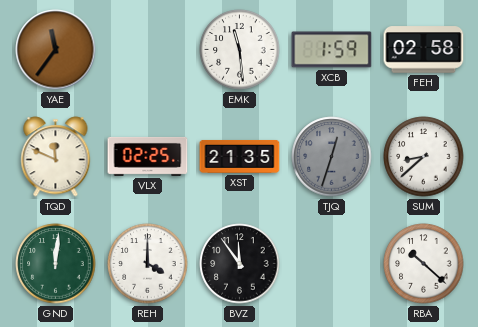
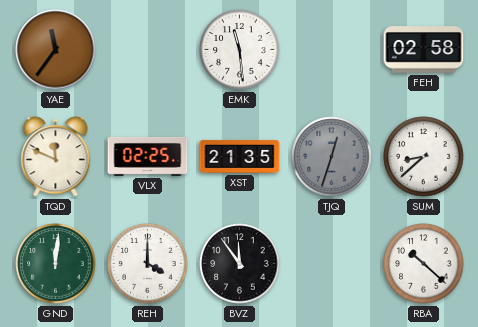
XCB: 1:59 -> none
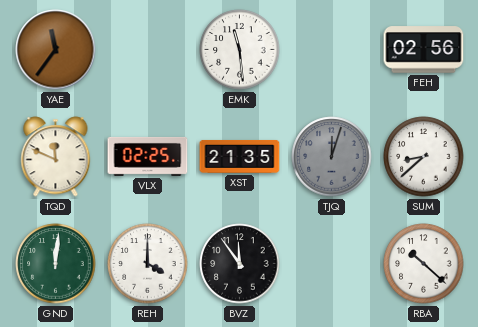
FEH: 02:58 -> 02:56
TJQ: 12:33 -> 12:03
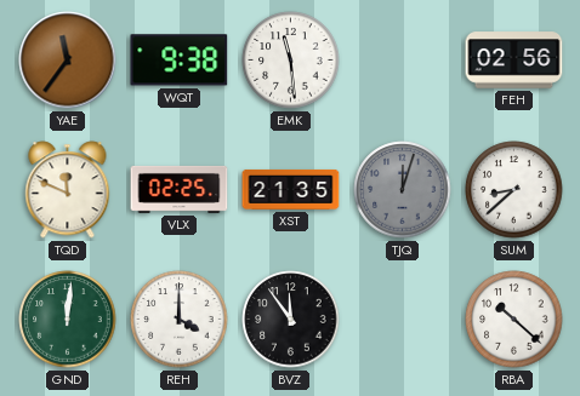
WQT: none -> 9:38
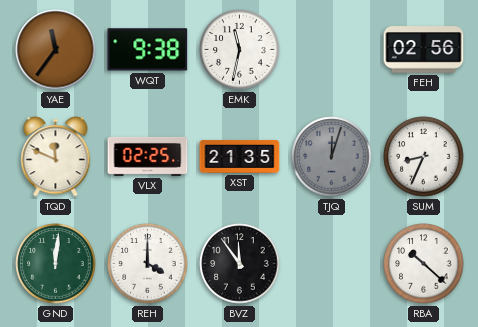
EMK: 11:29 -> 11:32
SUM: 8:38 -> 8:34
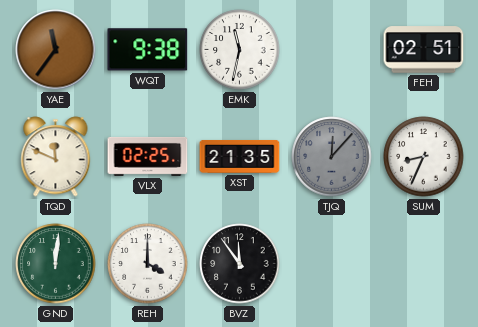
FEH: 02:56 -> 02:51
TJQ: 12:03 -> 12:07
RBA: 10:22 -> none
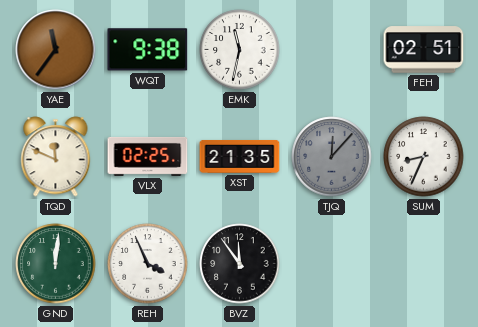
REH: 4:00 -> 3:56
